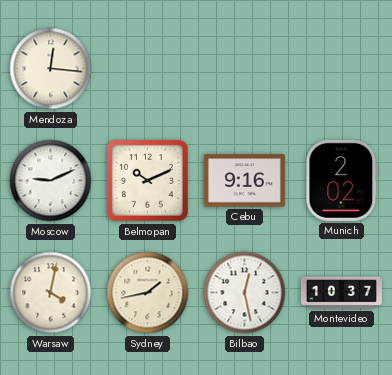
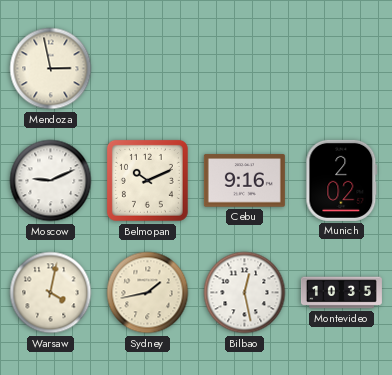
Mendoza: 12:16 -> 2:58
Montevideo: 10:37 -> 10:35
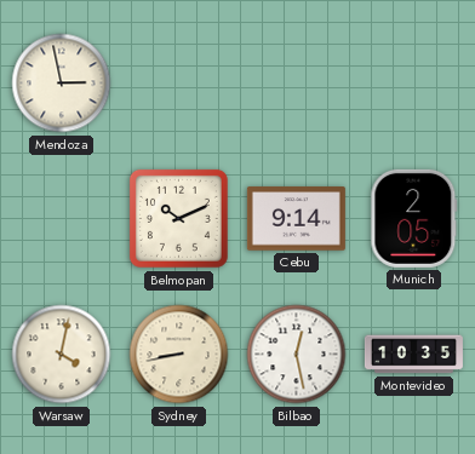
Moscow: 9:11 -> none
Cebu: 9:16 -> 9:14
Munich: 2:02 -> 2:05
Sydney: 1:43 -> 8:43
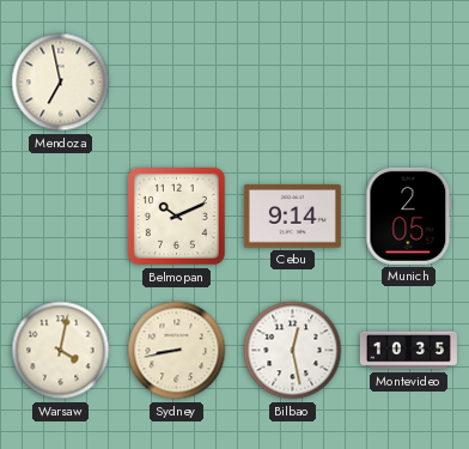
Mendoza: 2:58 -> 6:58
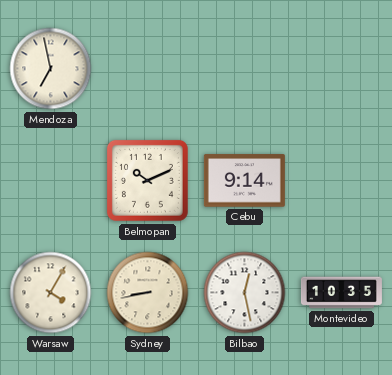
Munich: 2:05 -> none
Warsaw: 4:02 -> 4:05
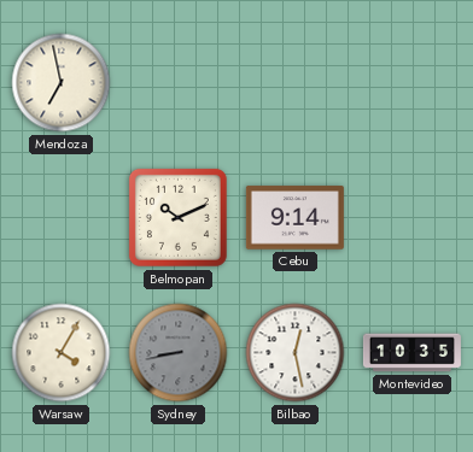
Sydney dial: cream -> grey
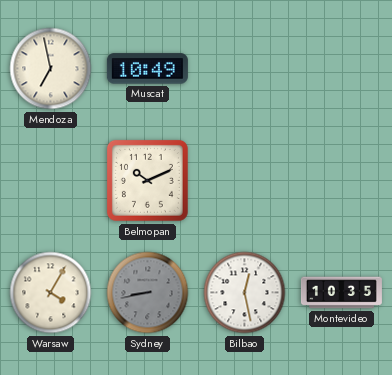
Muscat: none -> 10:49
Cebu: 9:14 -> none
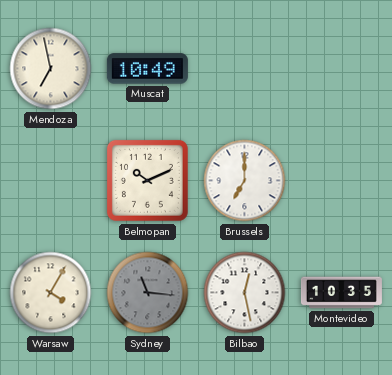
Brussels: none -> 7:00
Sydney: 8:43 -> 11:16
